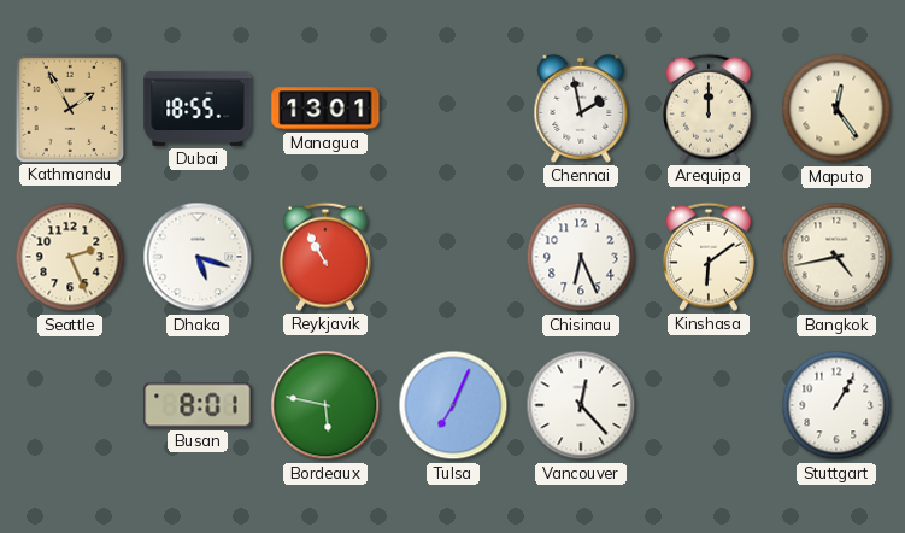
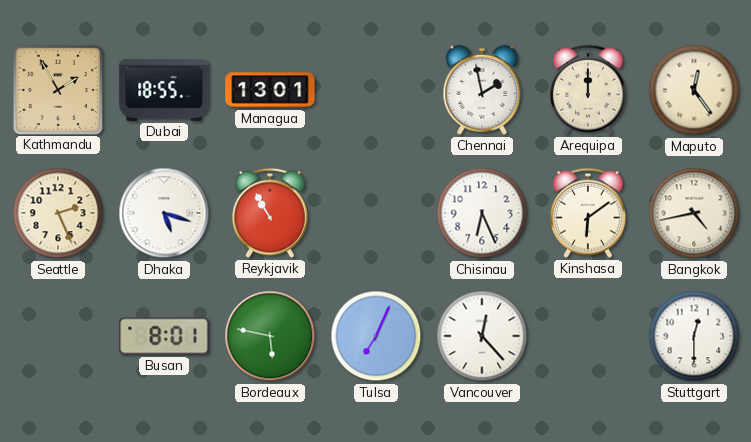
Stuttgart: 1:05 -> 12:30
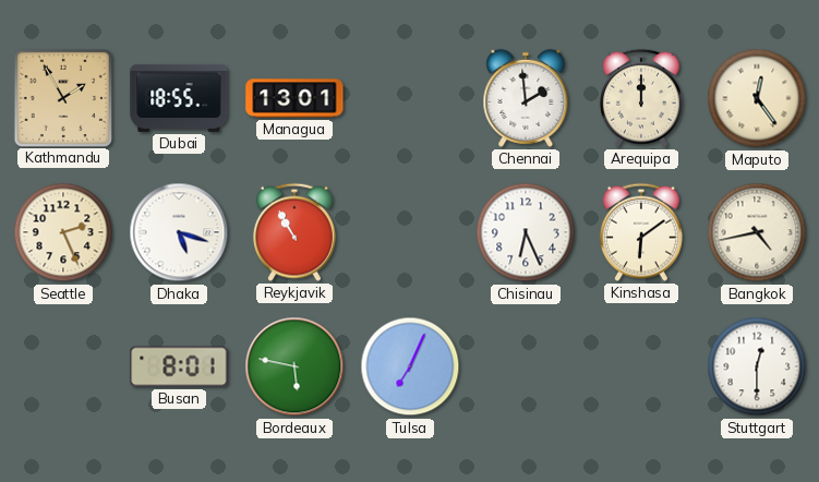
Chennai: 1:58 -> 1:59
Vancouver: 12:23 -> none
